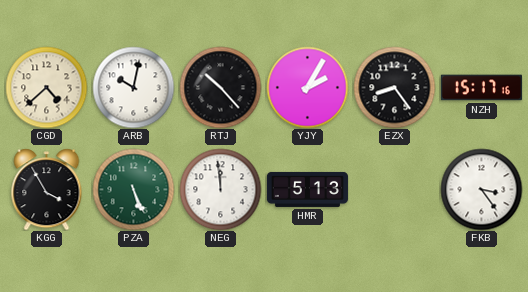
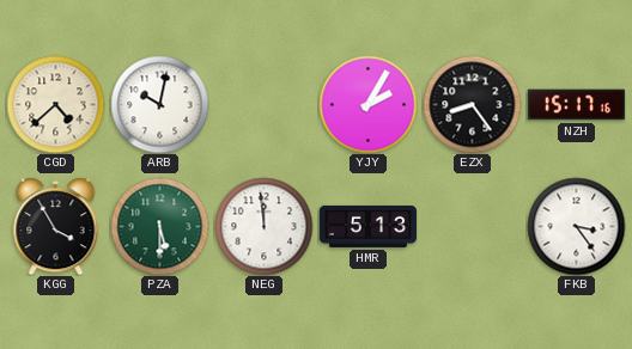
RTJ: 10:23 -> none
PZA: 5:26 -> 5:30
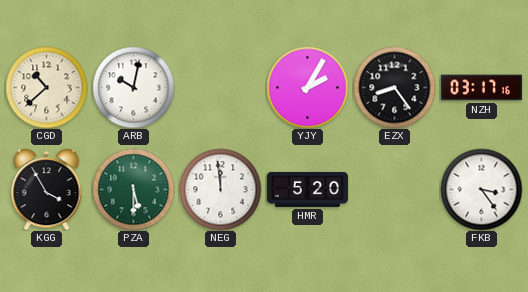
CGD: 4:38 -> 10:38
NZH: 15:17 -> 03:17
HMR: 5:13 -> 5:20
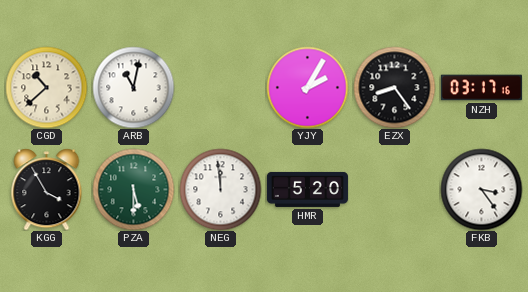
ARB: 10:02 -> 11:02
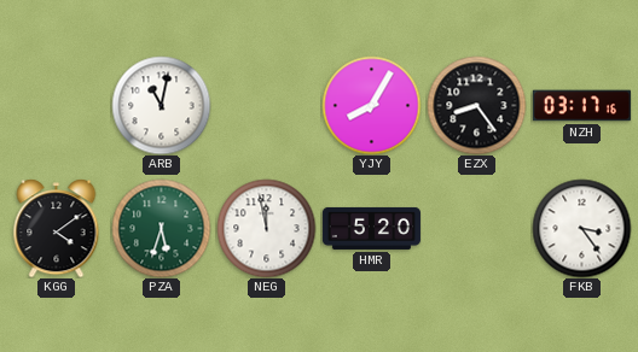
CGD: 10:38 -> none
YJY: 2:05 -> 8:05
KGG: 3:55 -> 4:09
PZA: 5:30 -> 5:33
NEG: 11:59 -> 11:58
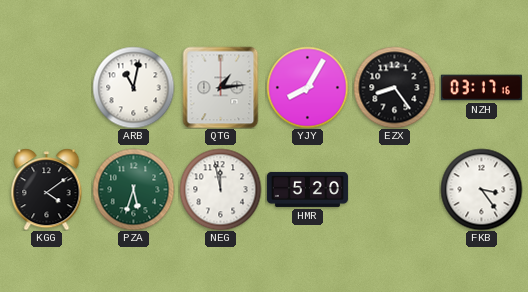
QTG: none -> 1:14
